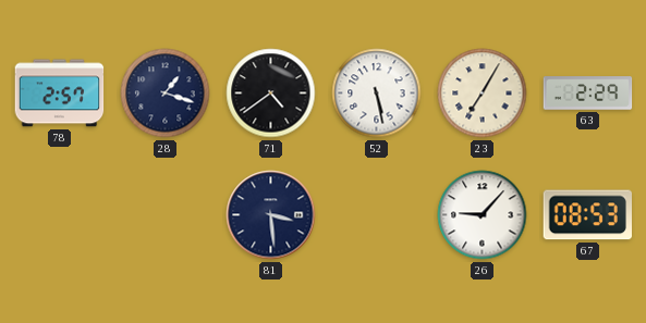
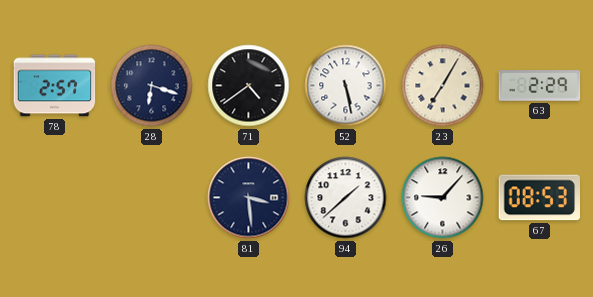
28: 1:18 -> 6:18
94: none -> 1:38
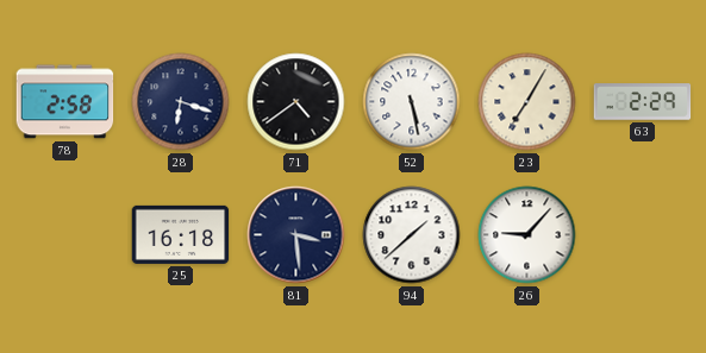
78: 2:57 -> 2:58
25: none -> 16:18
67: 08:53 -> none
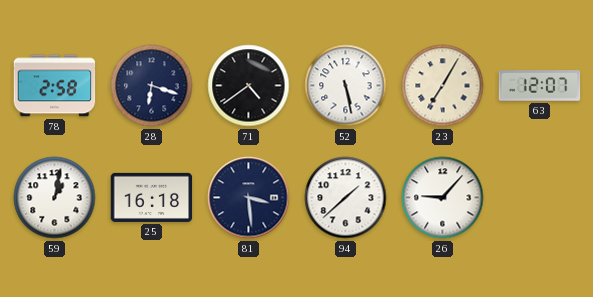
63: 2:29 -> 12:07
59: none -> 1:02
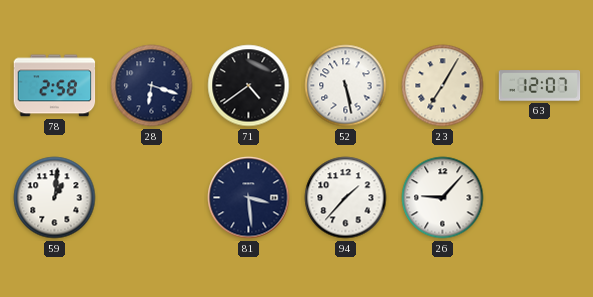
59: 1:02 -> 1:01
25: 16:18 -> none
94: 1:38 -> 1:37
